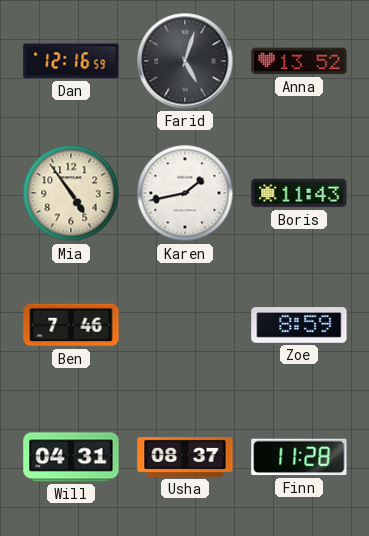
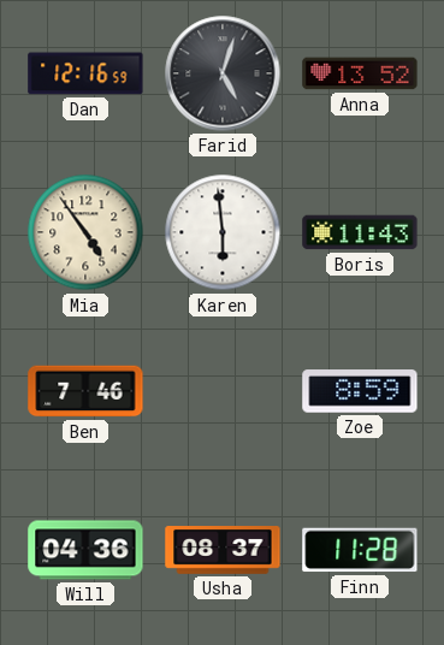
Karen: 1:43 -> 5:59
Will: 04:31 -> 04:36
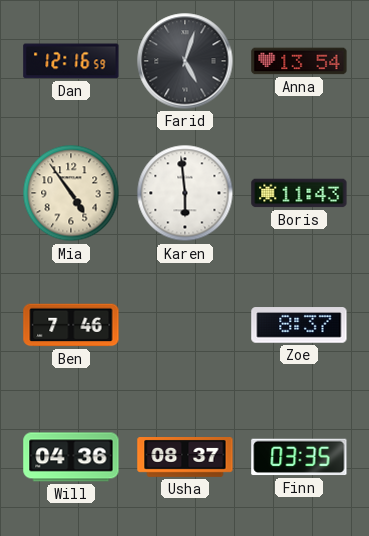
Anna: 13:52 -> 13:54
Zoe: 8:59 -> 8:37
Finn: 11:28 -> 03:35
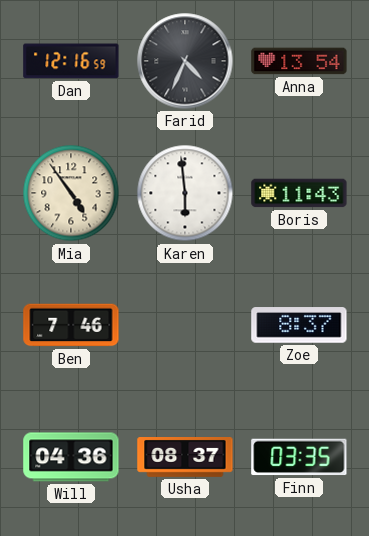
Farid: 5:03 -> 4:34
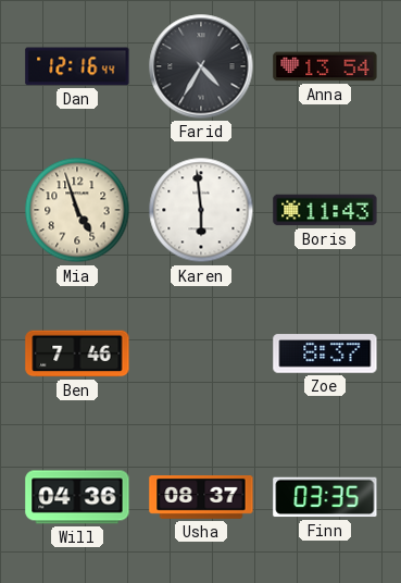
Dan: 12:16:59 -> 12:16:44
Farid: 4:34 -> 4:35
Mia: 4:54 -> 4:57
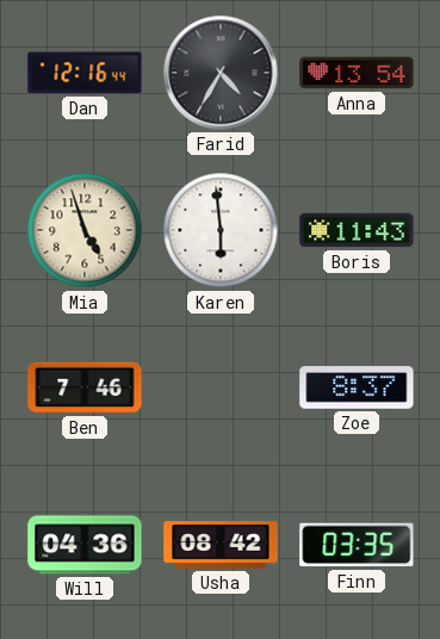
Usha: 08:37 -> 08:42
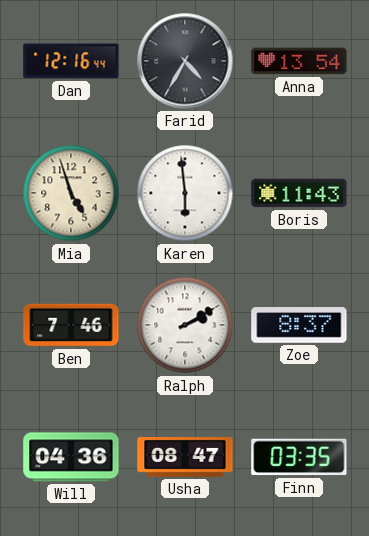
Ralph: none -> 2:10
Usha: 08:42 -> 08:47
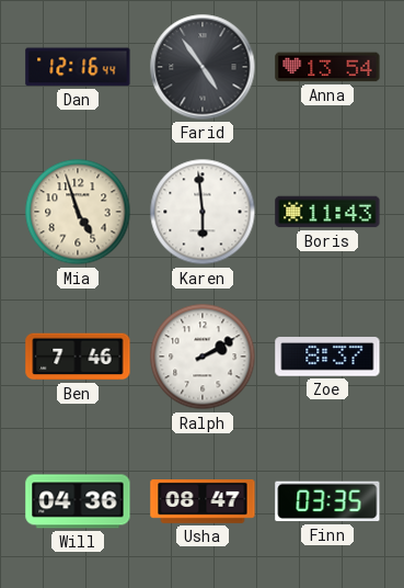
Farid: 4:35 -> 4:54
